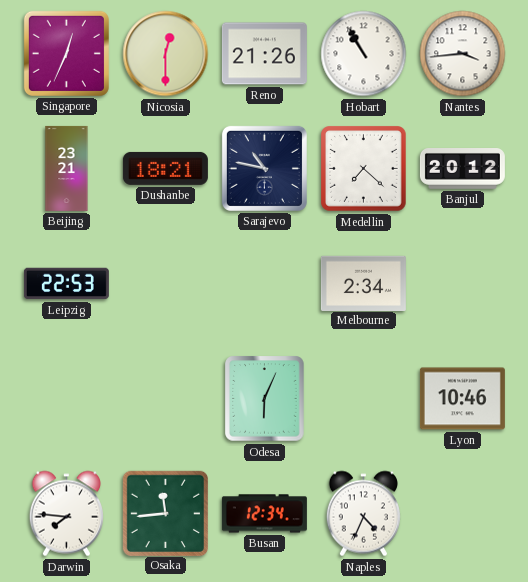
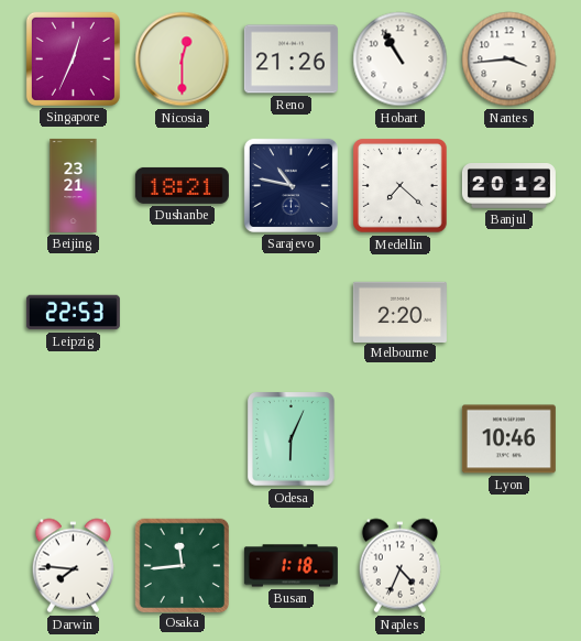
Melbourne: 2:34 -> 2:20
Busan: 12:34 -> 1:18
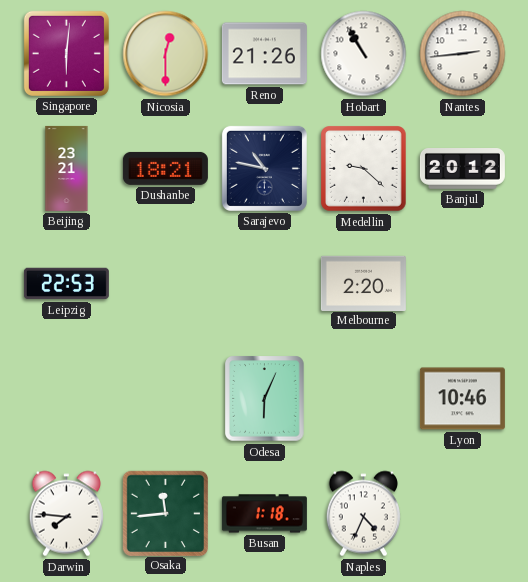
Singapore: 12:34 -> 6:01
Nantes: 3:44 -> 2:44
Medellin: 7:22 -> 9:22
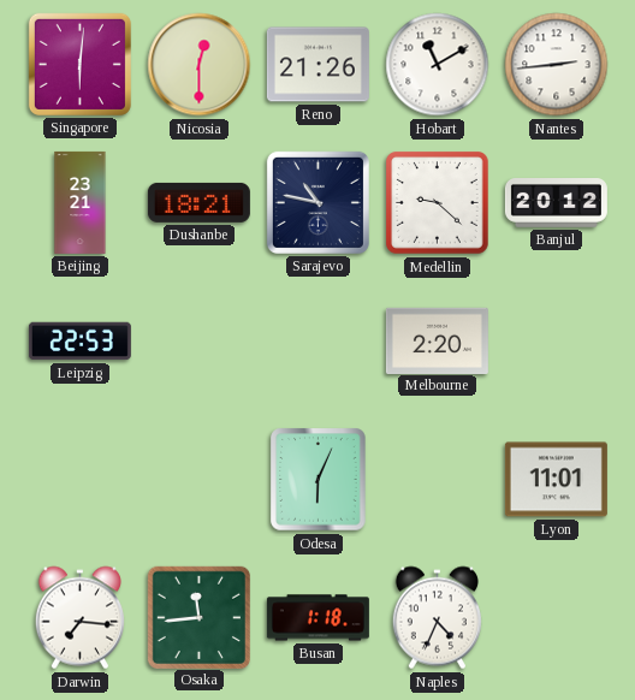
Hobart: 10:55 -> 11:10
Lyon: 10:46 -> 11:01
Darwin: 7:46 -> 7:16
